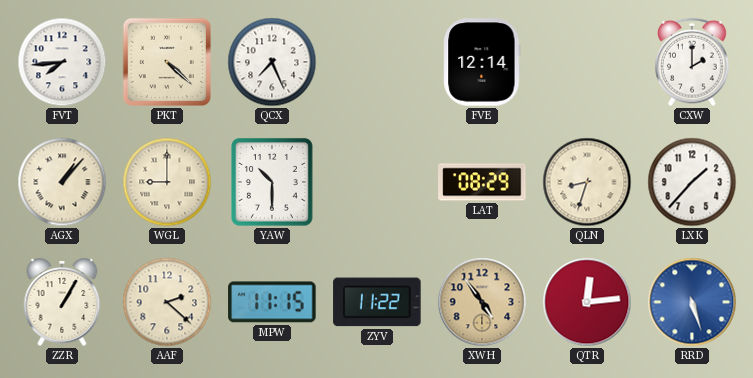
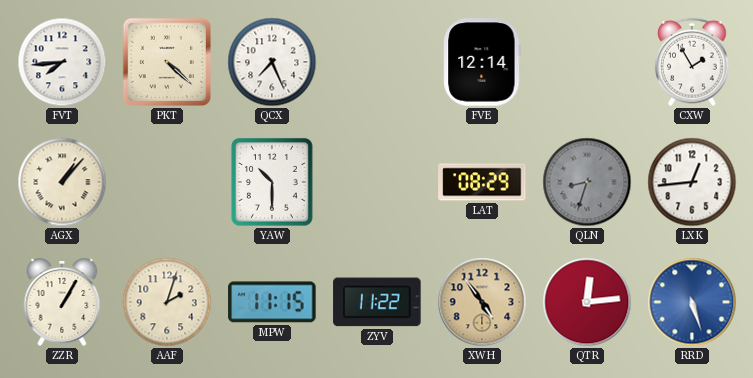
CXW: 2:00 -> 1:55
WGL: 9:00 -> none
QLN dial: cream -> grey
LXK: 1:37 -> 12:44
AAF: 2:22 -> 2:03
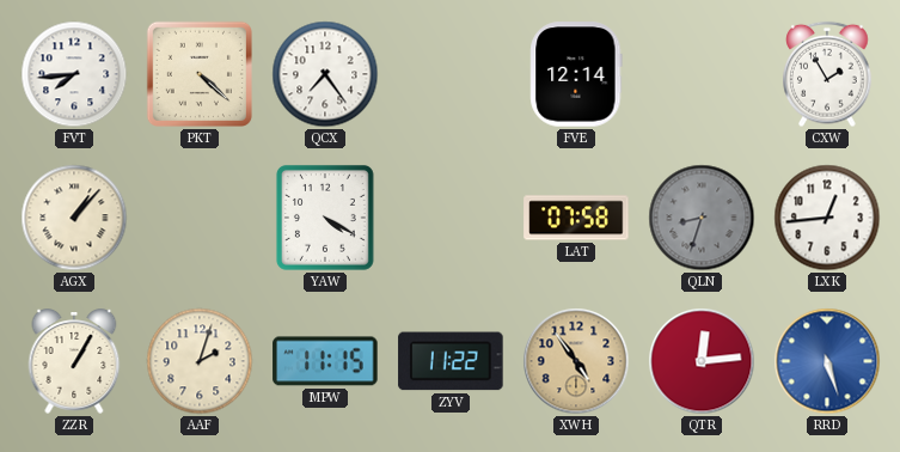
QCX: 7:26 -> 7:24
YAW: 10:30 -> 4:20
LAT: 08:29 -> 07:58
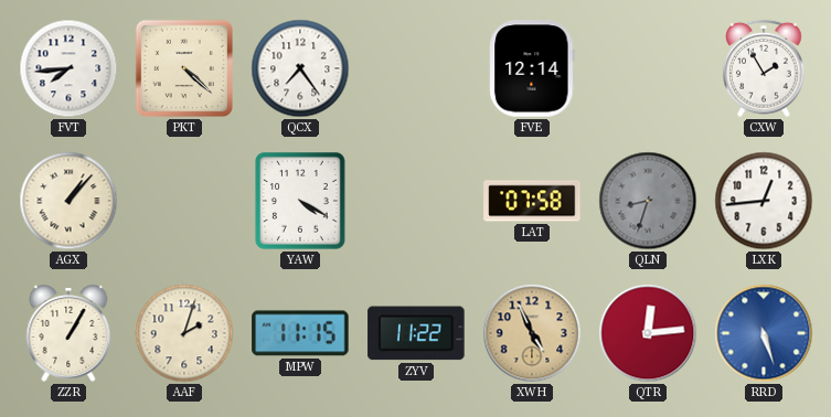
XWH: 4:54 -> 4:56
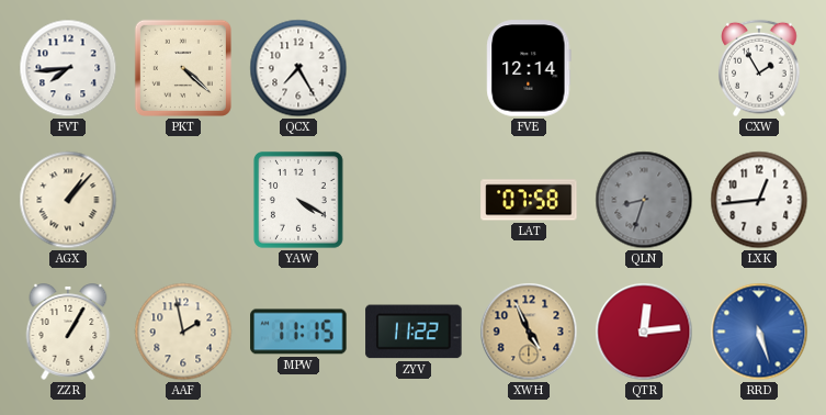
QCX: 7:24 -> 7:25
AAF: 2:03 -> 1:58
